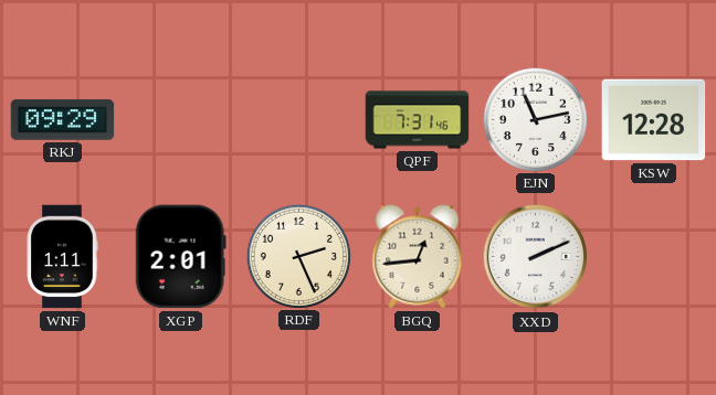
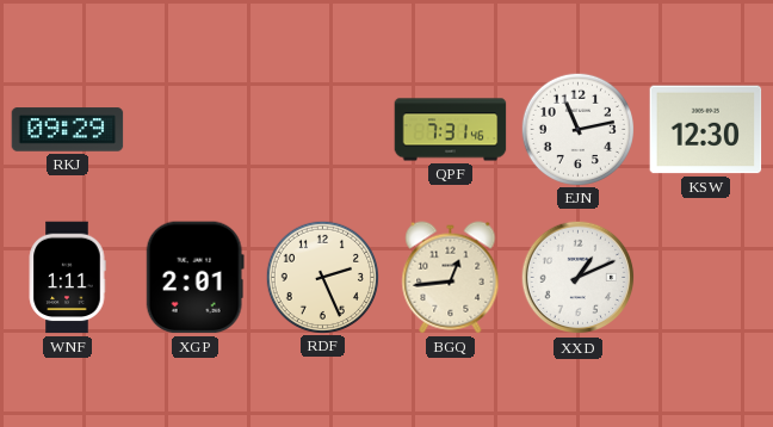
KSW: 12:28 -> 12:30
XXD: 2:11 -> 1:11
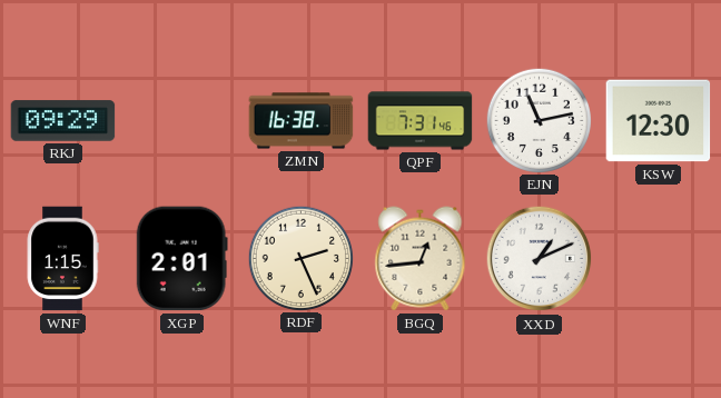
ZMN: none -> 16:38
WNF: 1:11 -> 1:15
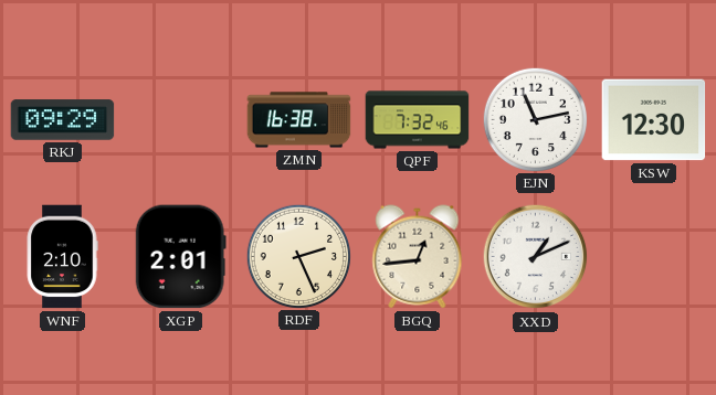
QPF: 7:31 -> 7:32
WNF: 1:15 -> 2:10
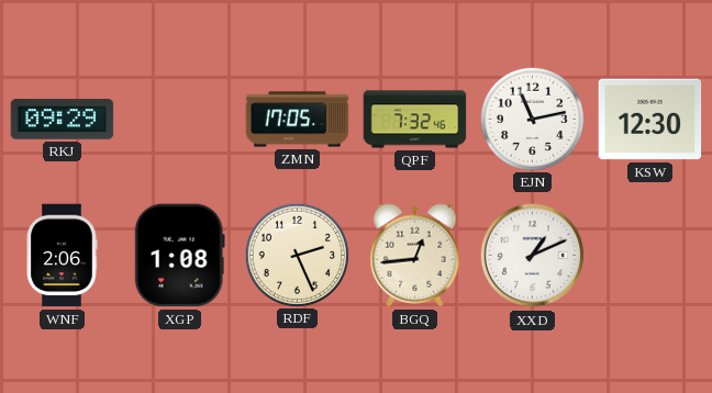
ZMN: 16:38 -> 17:05
WNF: 2:10 -> 2:06
XGP: 2:01 -> 1:08
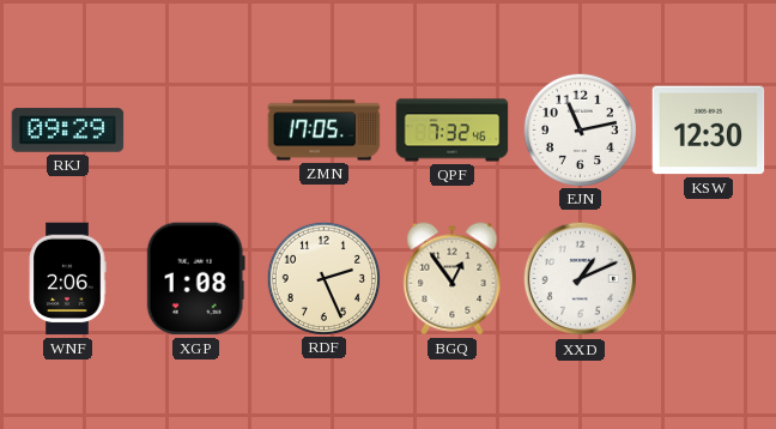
BGQ: 12:44 -> 12:54
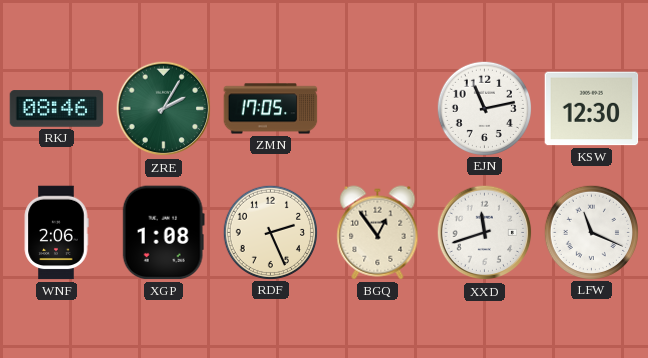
RKJ: 09:29 -> 08:46
ZRE: none -> 2:05
QPF: 7:32 -> none
XXD: 1:11 -> 11:42
LFW: none -> 11:19
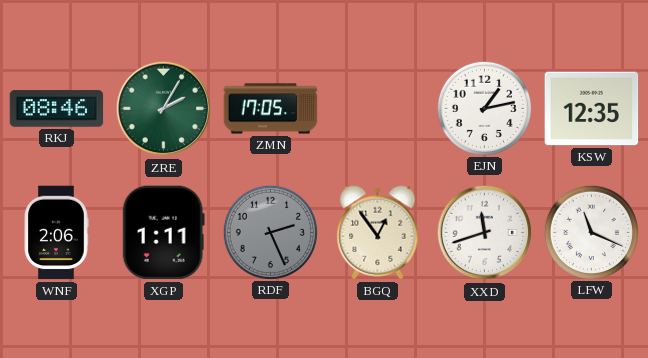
EJN: 11:13 -> 1:13
KSW: 12:30 -> 12:35
XGP: 1:08 -> 1:11
RDF dial: cream -> grey
